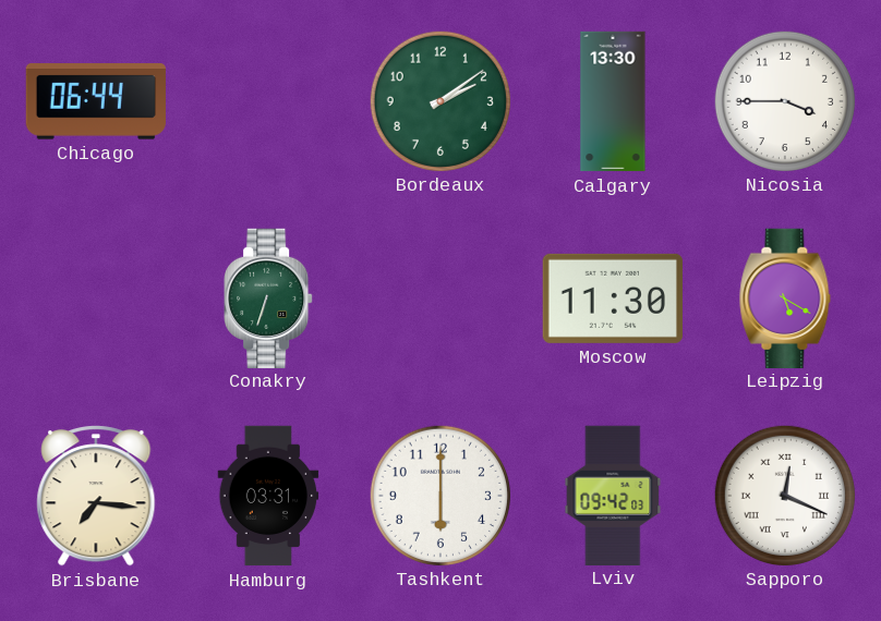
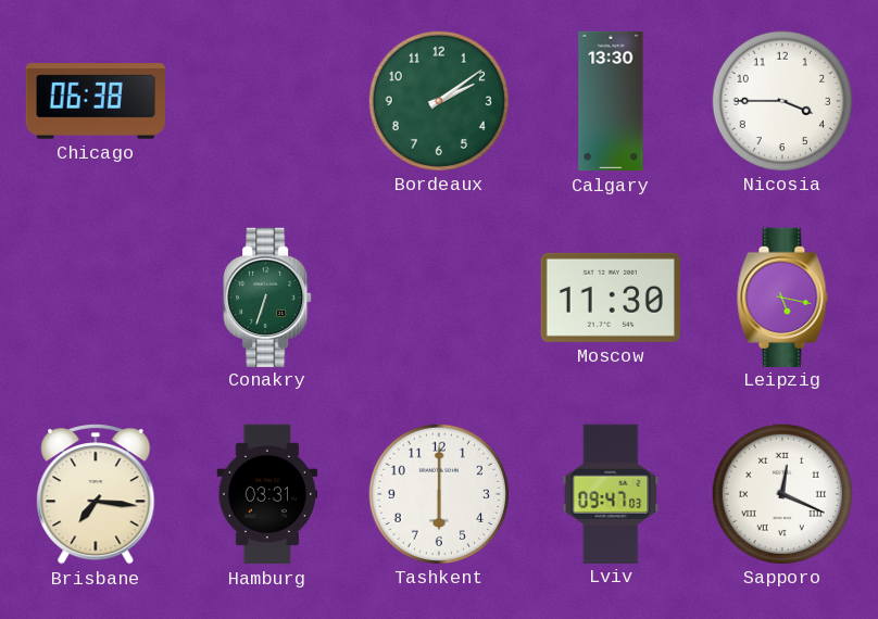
Chicago: 06:44 -> 06:38
Leipzig: 5:20 -> 5:17
Lviv: 09:42 -> 09:47
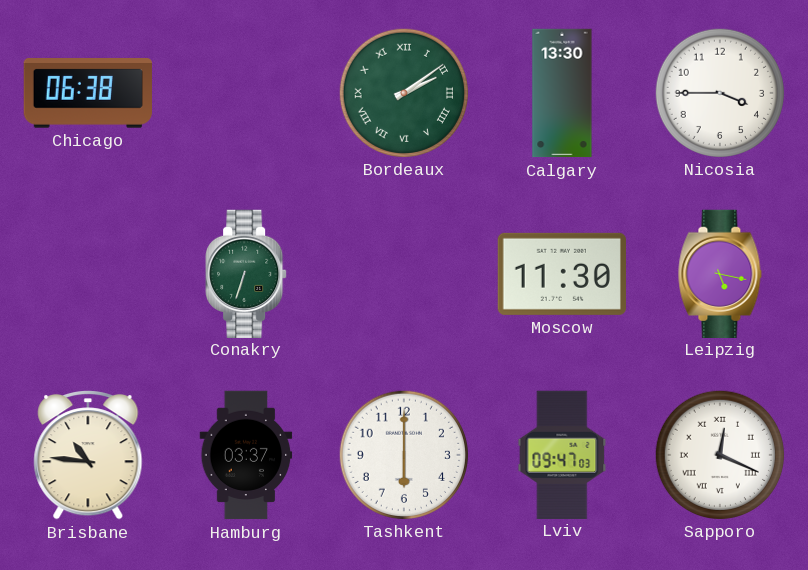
Bordeaux numerals: Arabic -> Roman
Brisbane: 7:16 -> 10:46
Hamburg: 03:31 -> 03:37
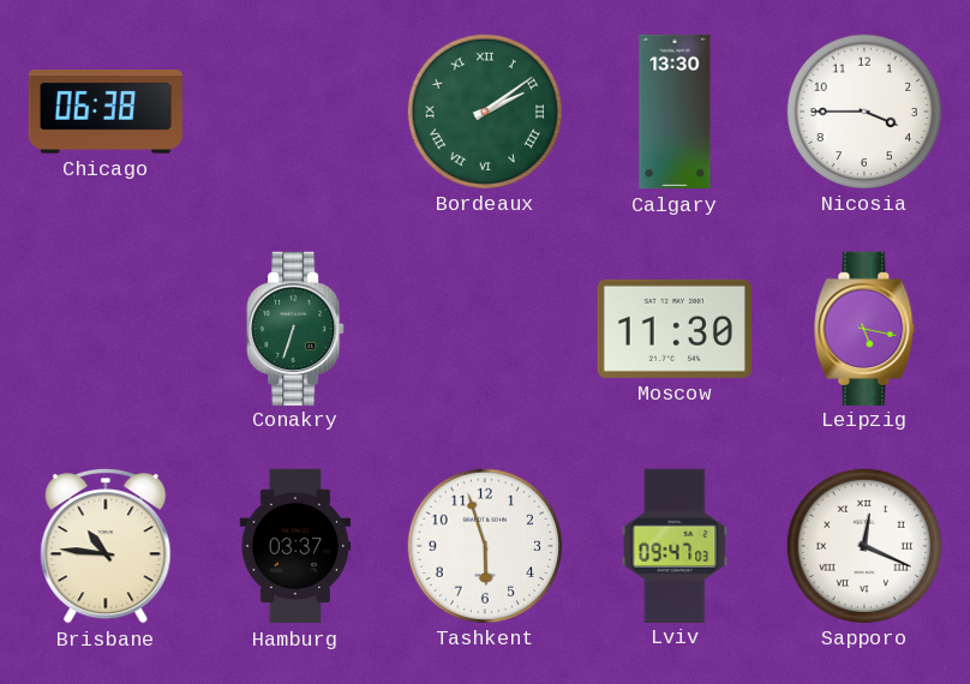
Tashkent: 6:00 -> 5:57
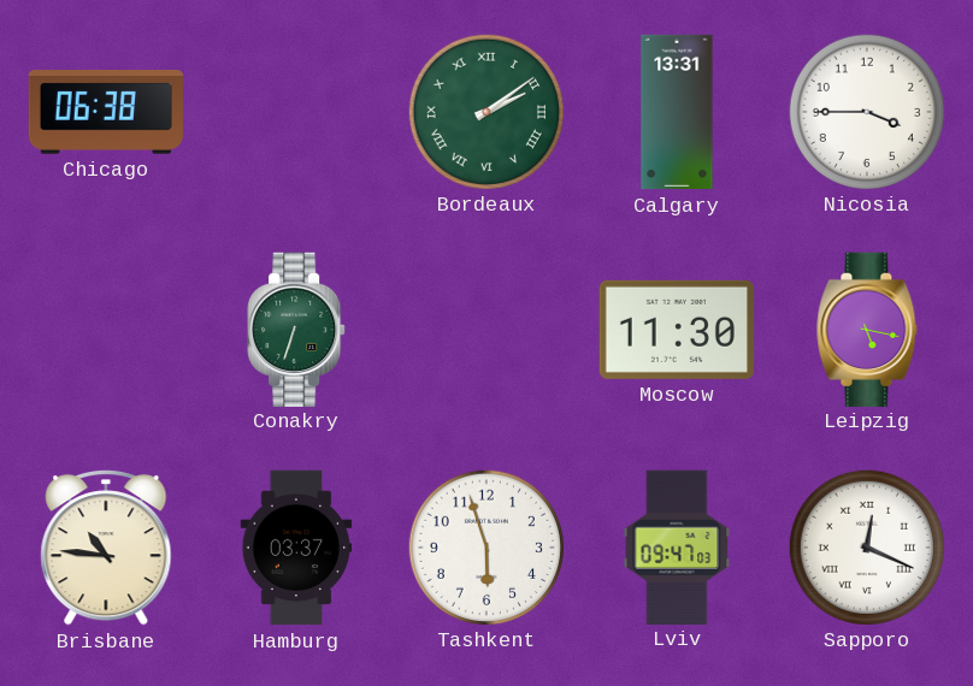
Calgary: 13:30 -> 13:31
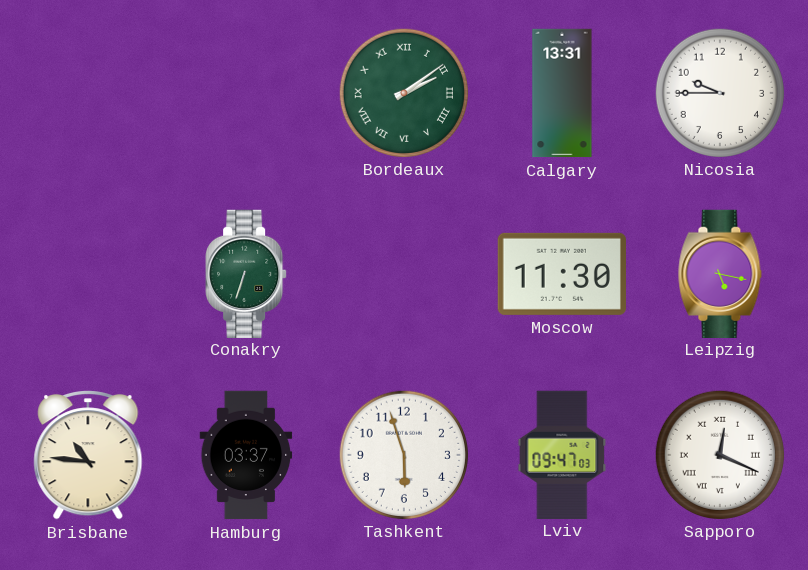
Chicago: 06:38 -> none
Nicosia: 3:45 -> 9:45
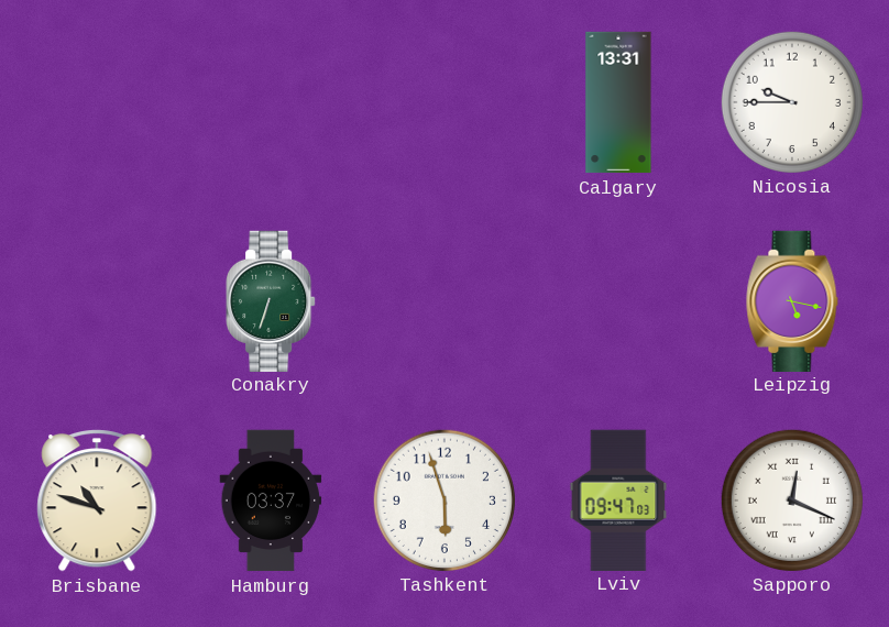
Bordeaux: 2:09 -> none
Moscow: 11:30 -> none
Brisbane: 10:46 -> 10:48
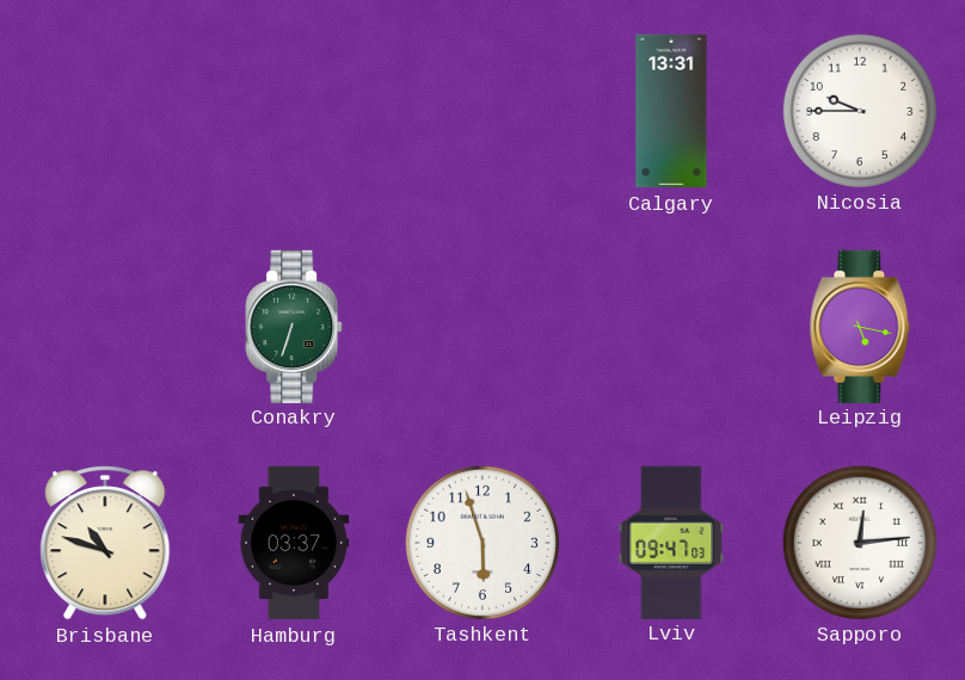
Sapporo: 12:19 -> 12:14
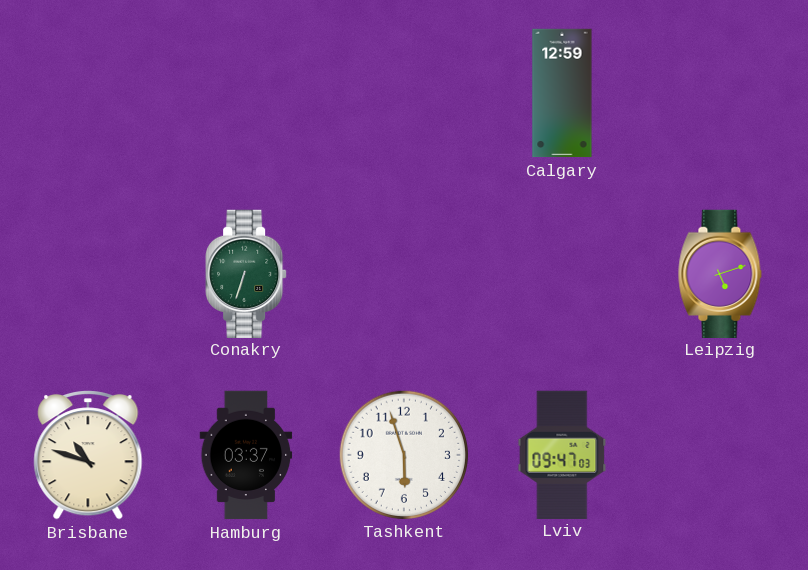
Calgary: 13:31 -> 12:59
Nicosia: 9:45 -> none
Leipzig: 5:17 -> 5:12
Sapporo: 12:14 -> none
